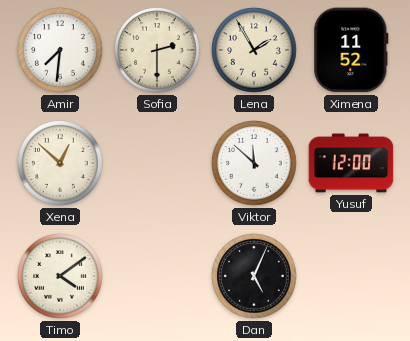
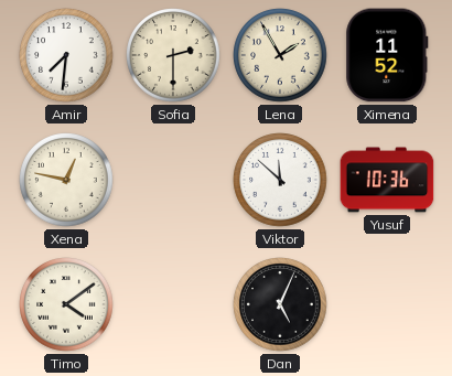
Xena: 12:52 -> 12:47
Yusuf: 12:00 -> 10:36
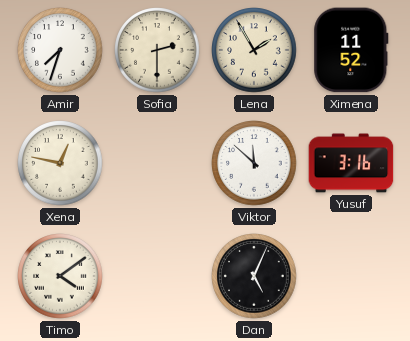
Amir: 7:31 -> 7:33
Yusuf: 10:36 -> 3:16
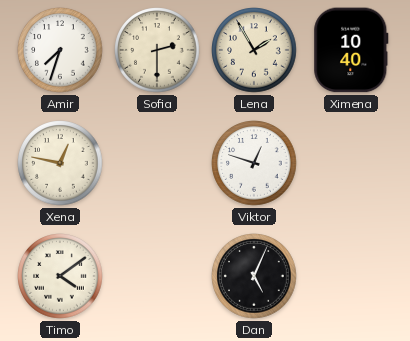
Ximena: 11:52 -> 10:40
Viktor: 11:52 -> 12:48
Yusuf: 3:16 -> none
